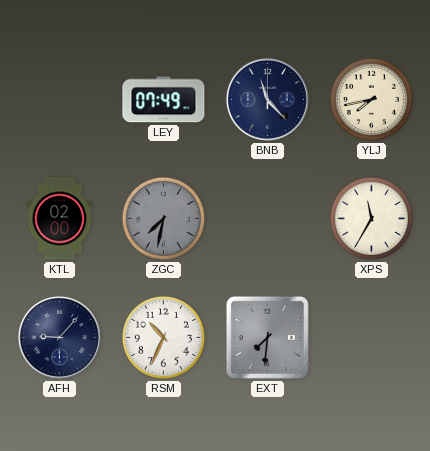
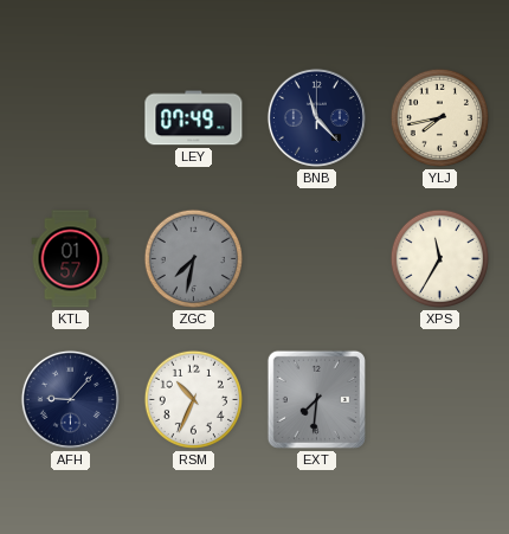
KTL: 02:00 -> 01:57
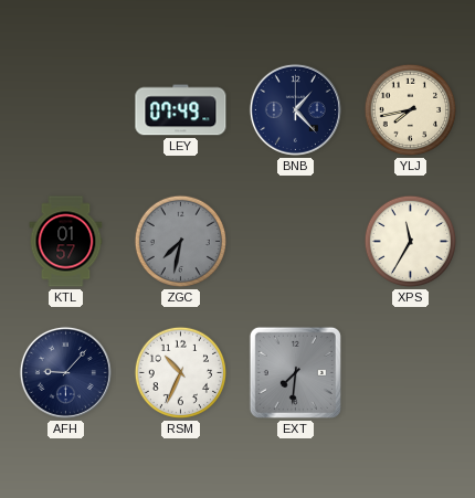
BNB: 11:23 -> 1:23
